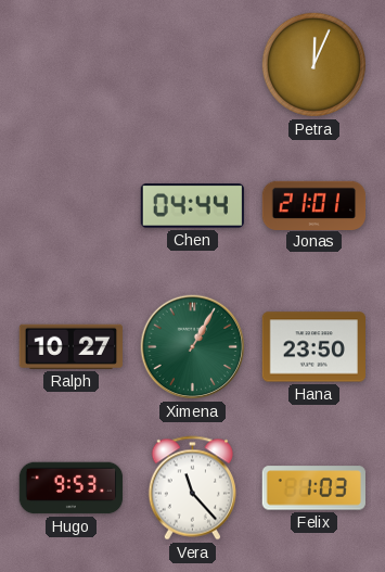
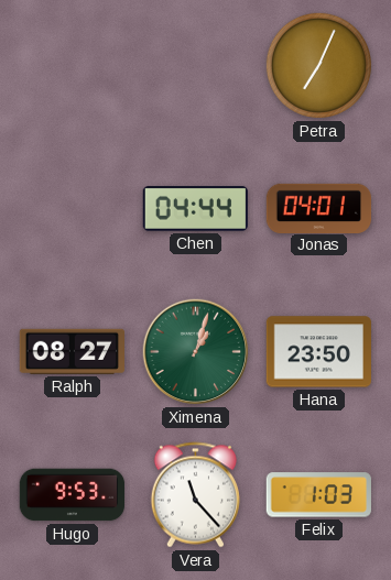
Petra: 12:04 -> 7:04
Jonas: 21:01 -> 04:01
Ralph: 10:27 -> 08:27
Ximena: 1:05 -> 1:03
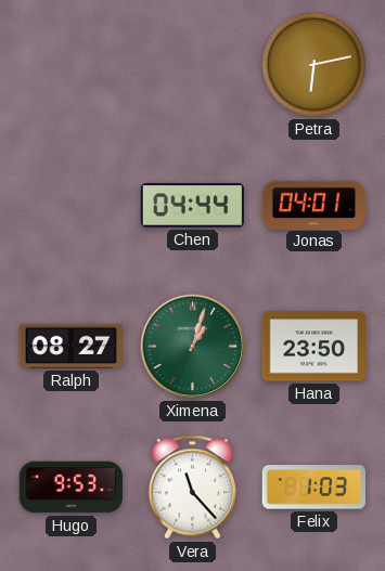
Petra: 7:04 -> 6:13
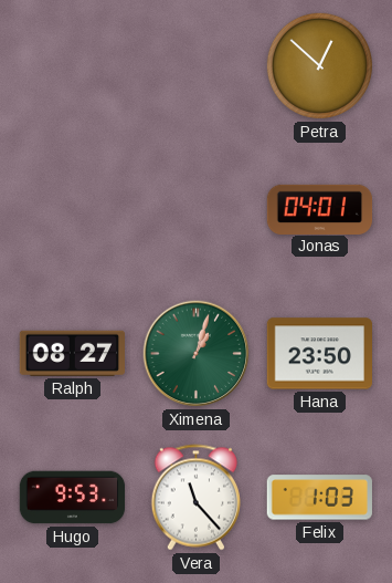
Petra: 6:13 -> 12:52
Chen: 04:44 -> none
